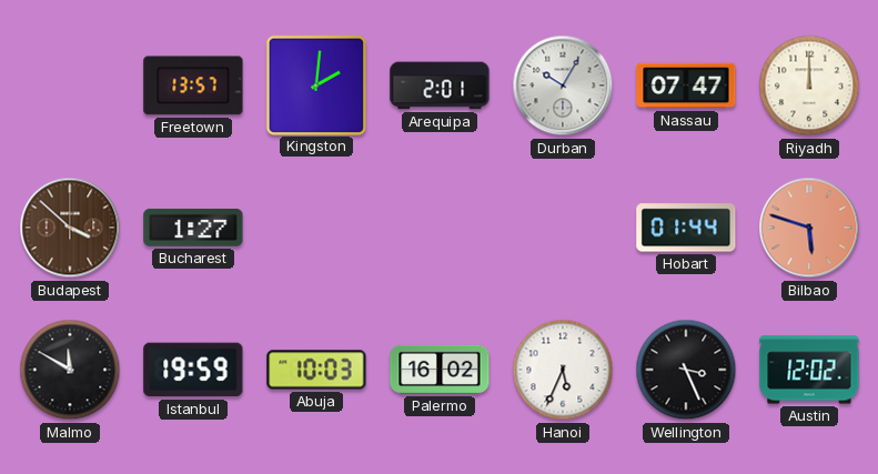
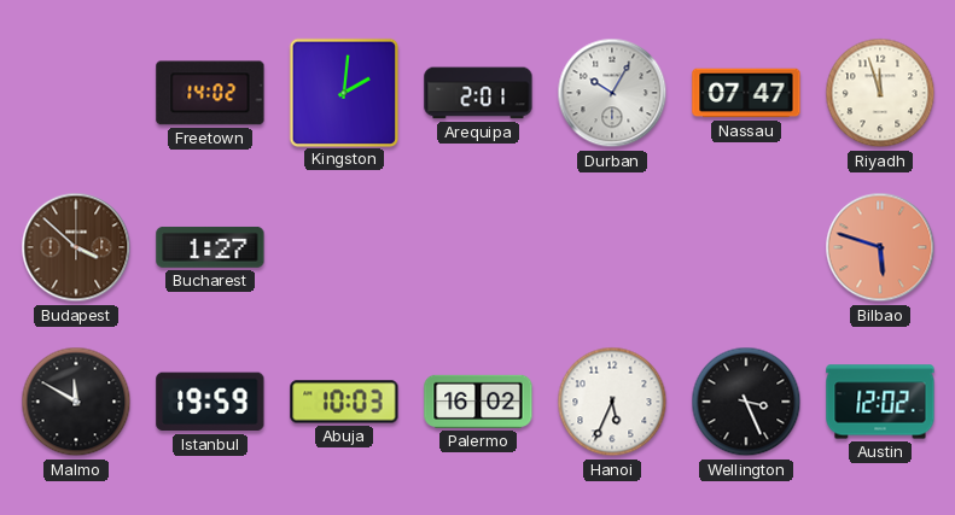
Freetown: 13:57 -> 14:02
Riyadh: 12:00 -> 11:57
Hobart: 01:44 -> none
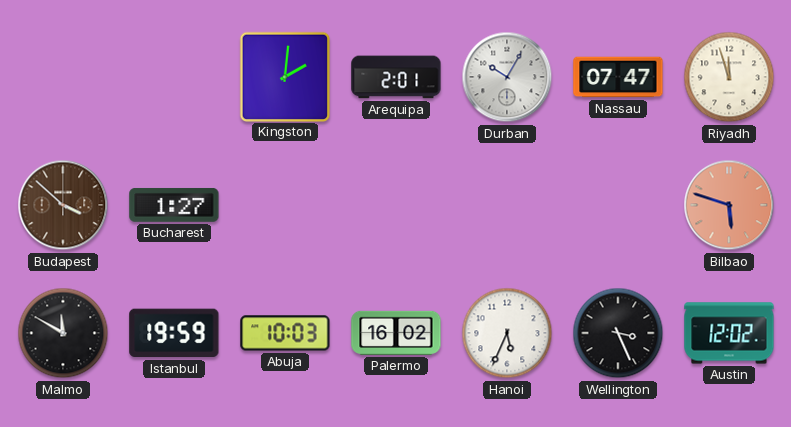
Freetown: 14:02 -> none
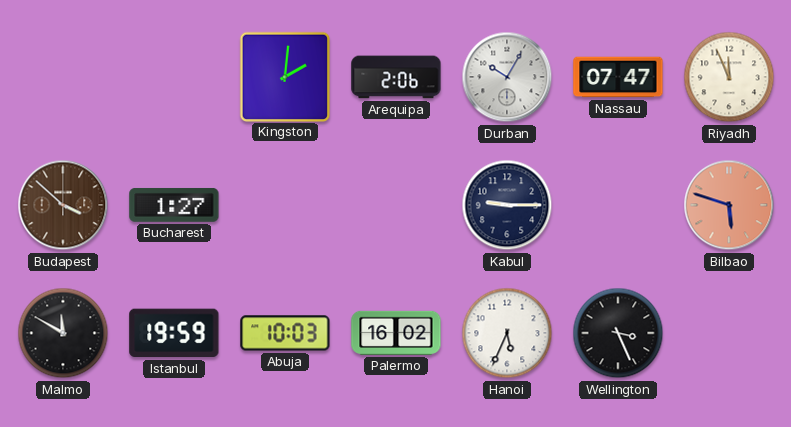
Arequipa: 2:01 -> 2:06
Riyadh: 11:57 -> 11:56
Kabul: none -> 9:15
Austin: 12:02 -> none
